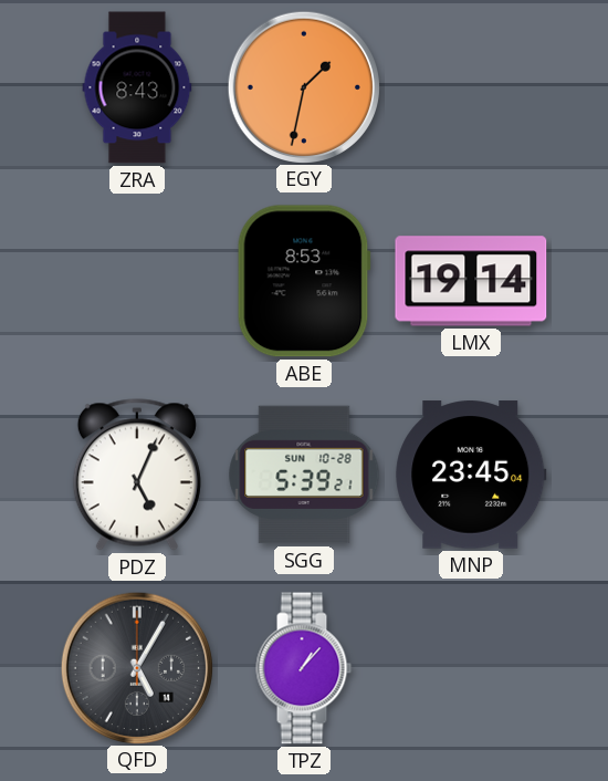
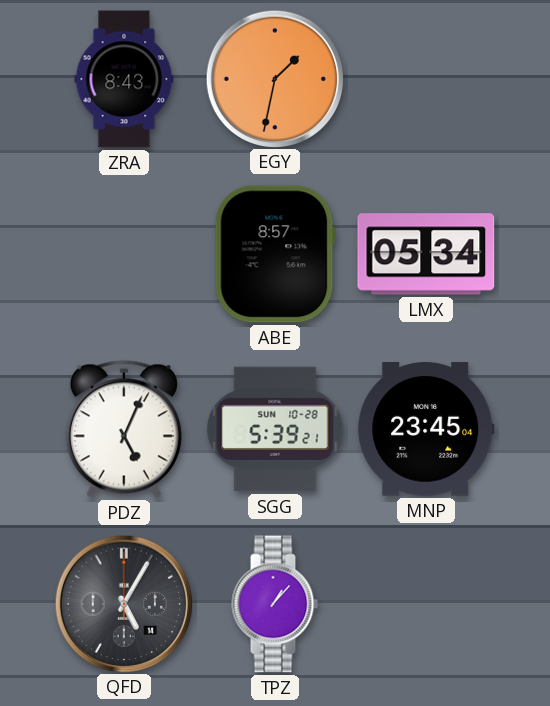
ABE: 8:53 -> 8:57
LMX: 19:14 -> 05:34
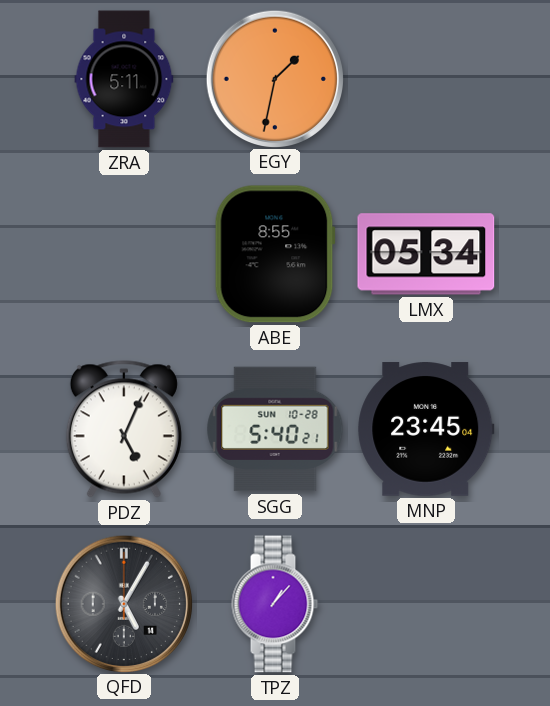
ZRA: 8:43 -> 5:11
ABE: 8:57 -> 8:55
SGG: 5:39 -> 5:40
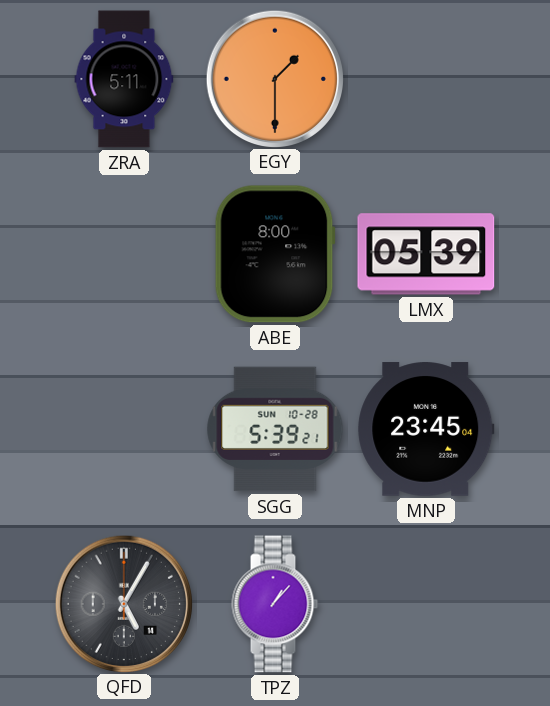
EGY: 1:32 -> 1:30
ABE: 8:55 -> 8:00
LMX: 05:34 -> 05:39
PDZ: 5:04 -> none
SGG: 5:40 -> 5:39
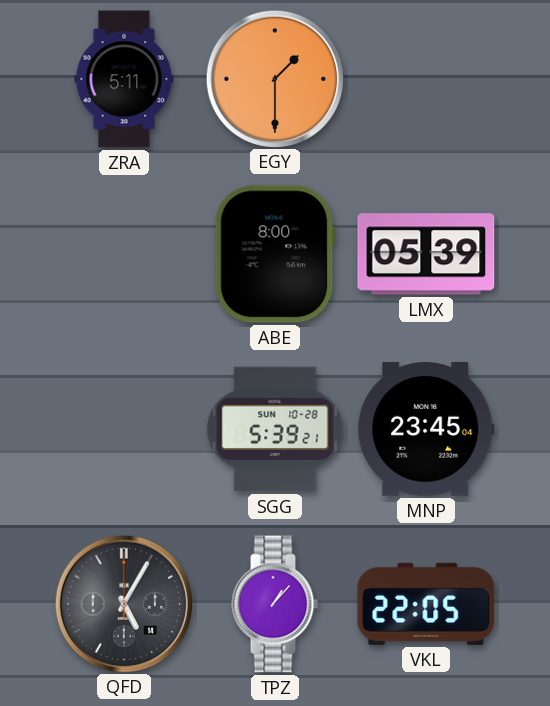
VKL: none -> 22:05
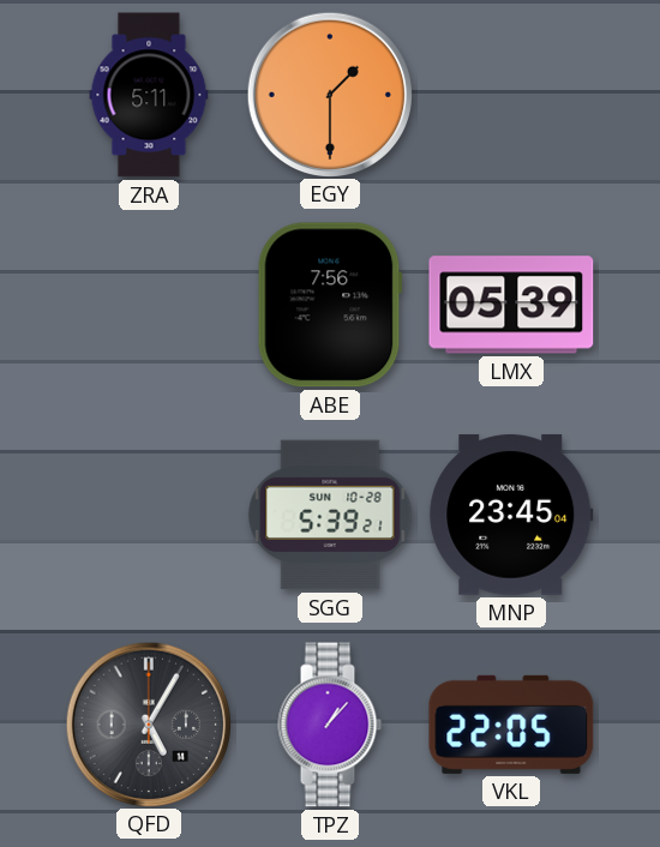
ABE: 8:00 -> 7:56
